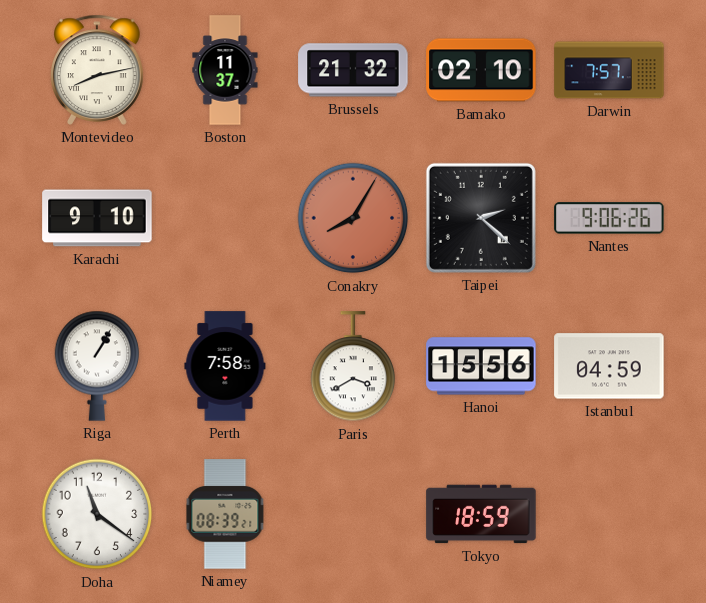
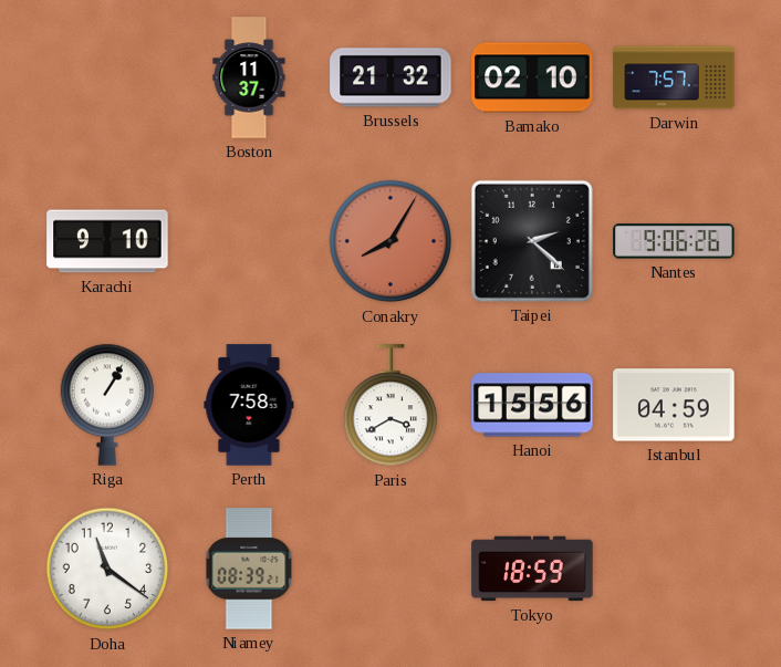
Montevideo: 8:13 -> none
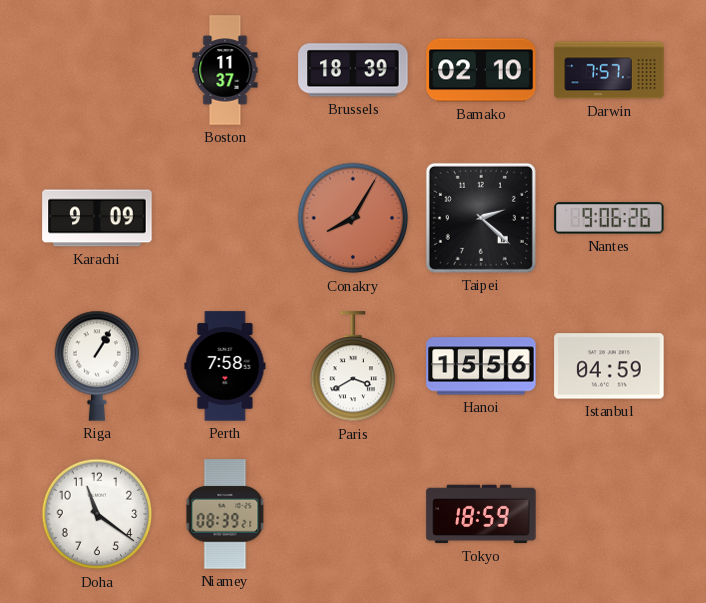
Brussels: 21:32 -> 18:39
Karachi: 9:10 -> 9:09
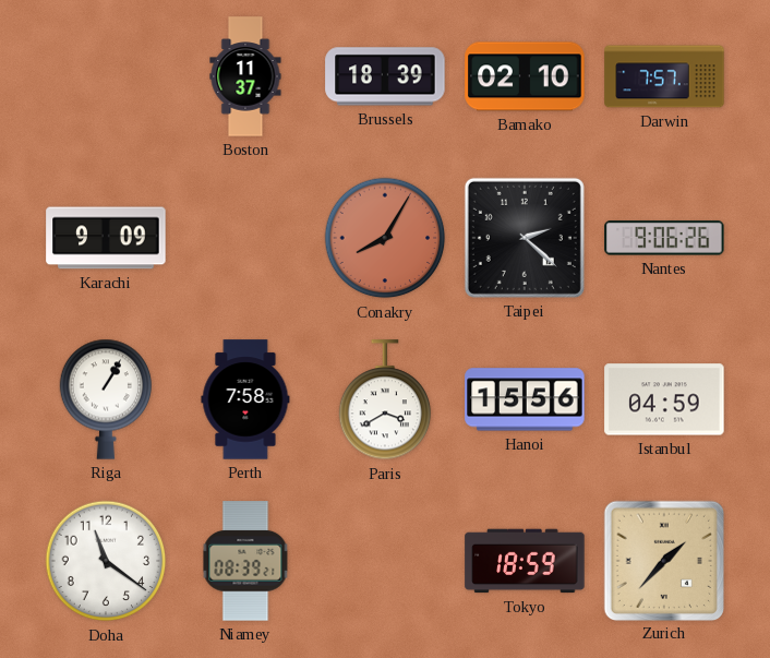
Zurich: none -> 1:37
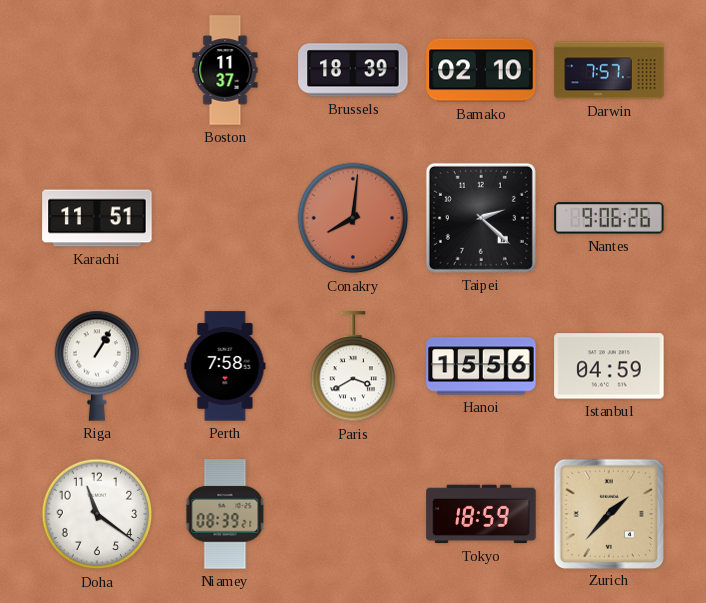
Karachi: 9:09 -> 11:51
Conakry: 8:05 -> 8:01
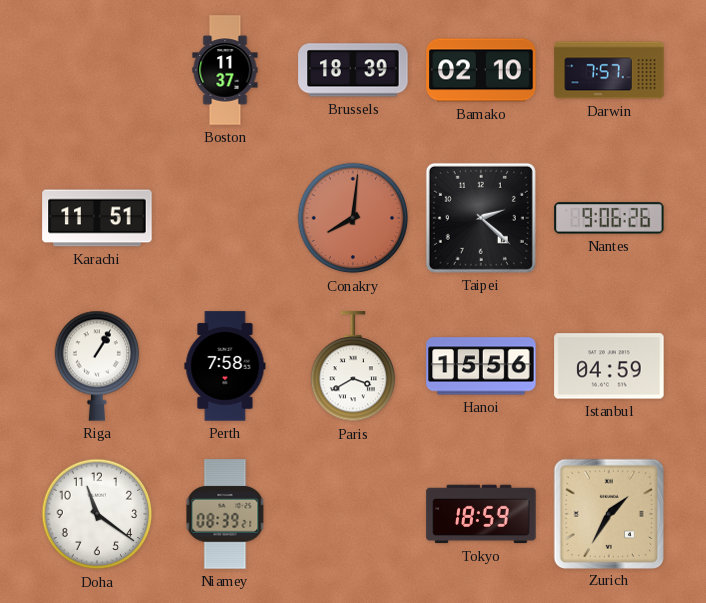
Zurich: 1:37 -> 1:35
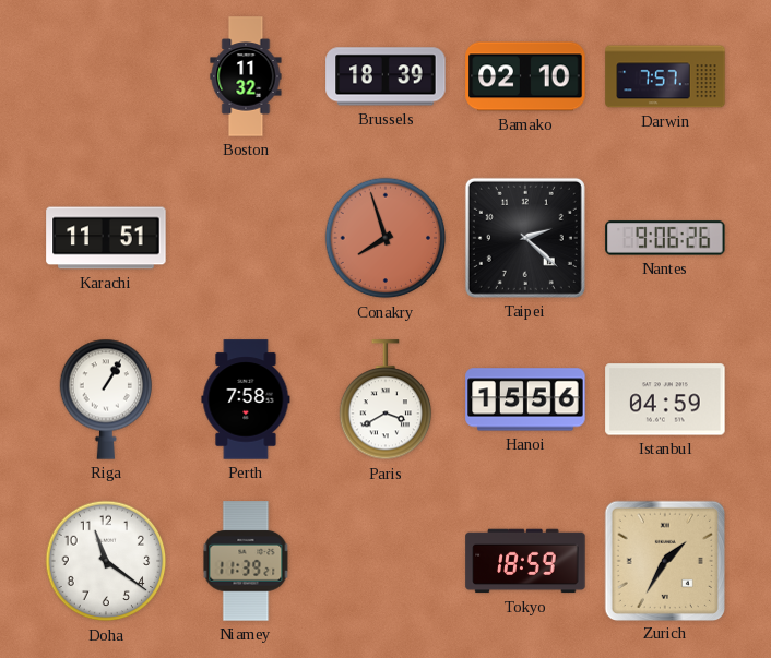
Boston: 11:37 -> 11:32
Conakry: 8:01 -> 7:57
Niamey: 08:39 -> 11:39
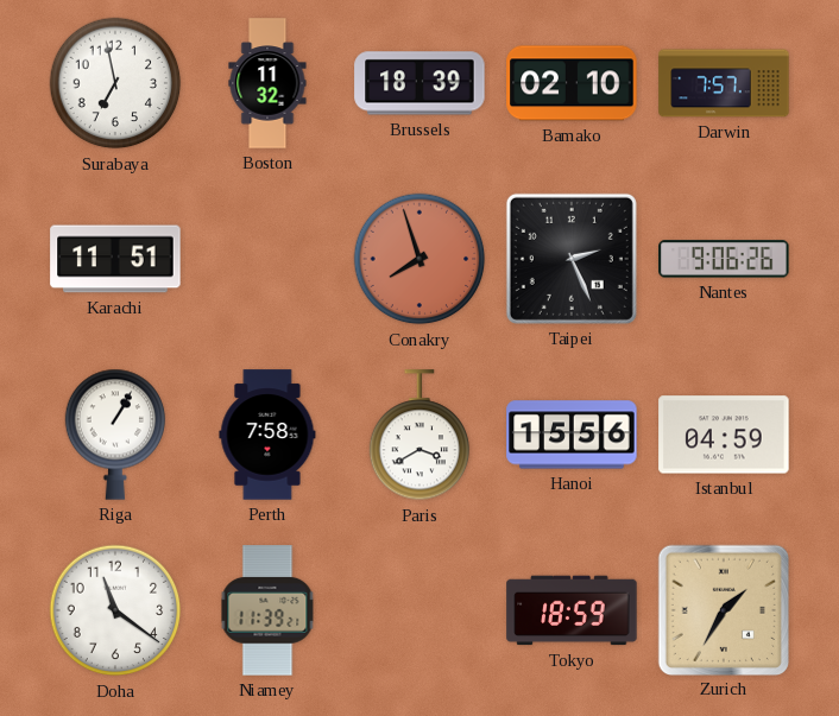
Surabaya: none -> 6:58
Taipei: 2:22 -> 2:26
